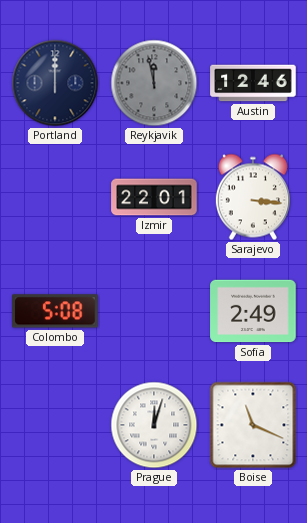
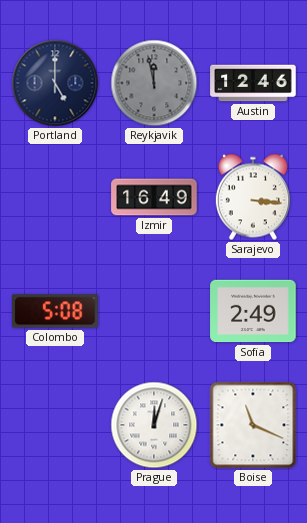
Portland: 12:00 -> 5:00
Izmir: 22:01 -> 16:49
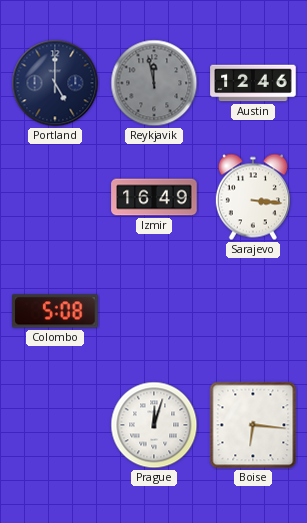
Sofia: 2:49 -> none
Boise: 11:19 -> 6:16
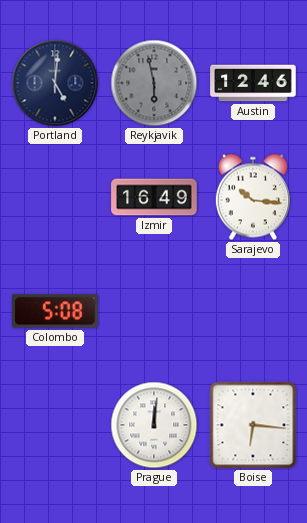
Portland: 5:00 -> 5:01
Reykjavik: 11:58 -> 5:58
Sarajevo: 3:16 -> 10:16
Prague: 12:03 -> 12:01
